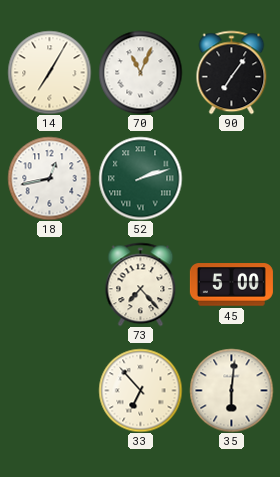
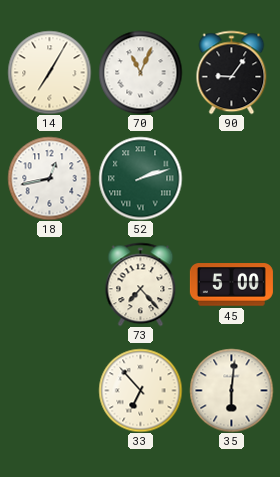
90: 7:06 -> 9:06
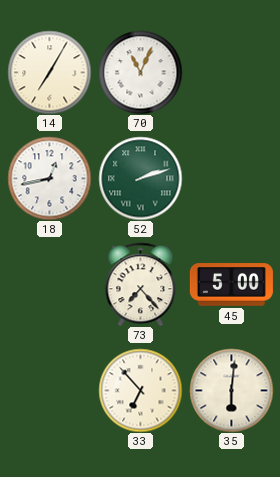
90: 9:06 -> none
